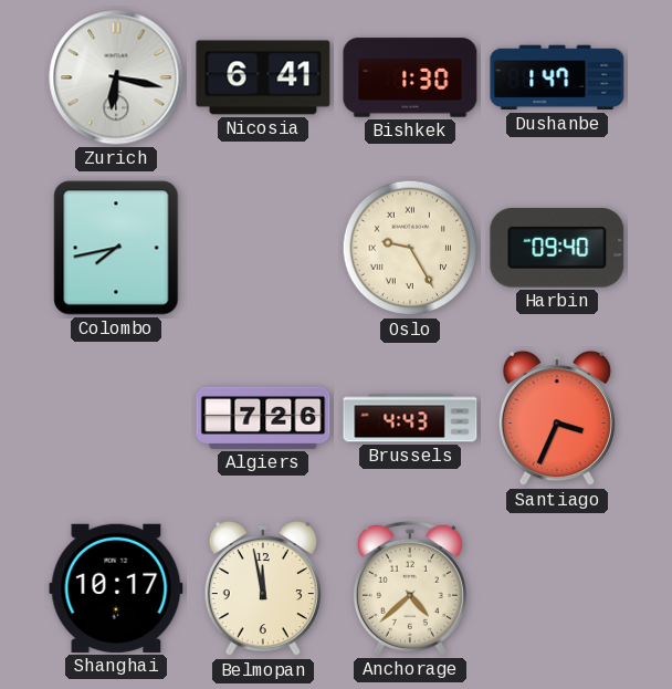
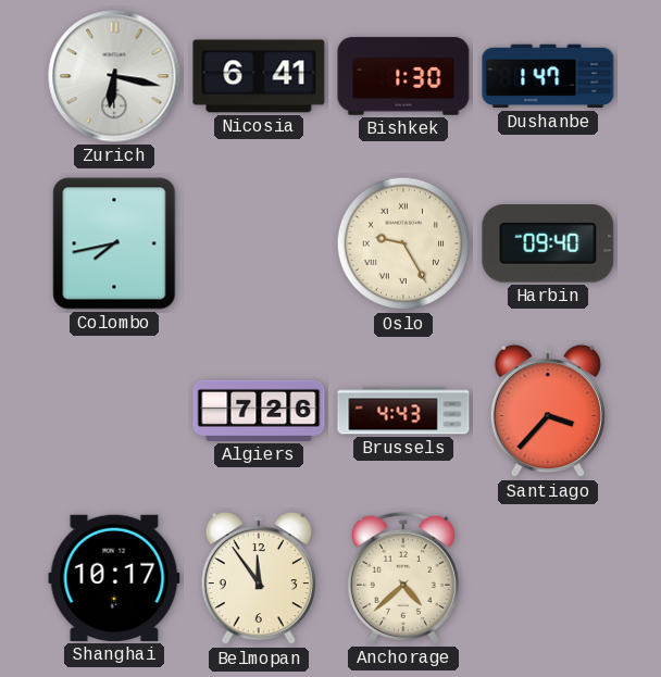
Santiago: 3:34 -> 3:37
Belmopan: 11:58 -> 11:54
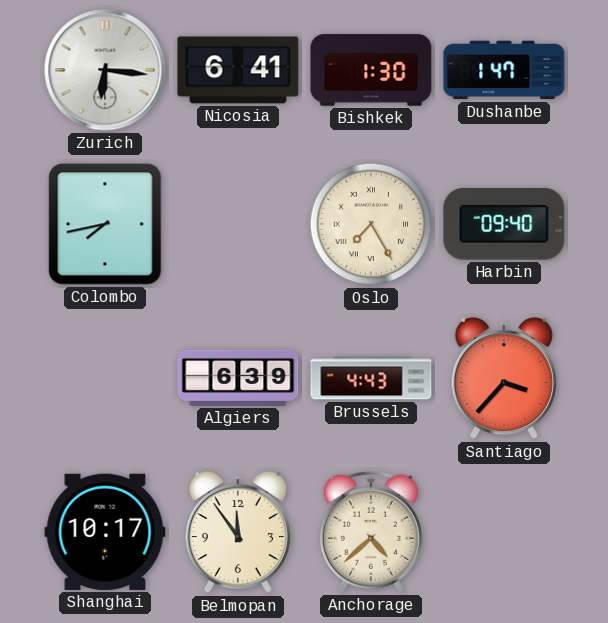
Zurich: 6:17 -> 6:16
Oslo: 9:25 -> 7:25
Algiers: 7:26 -> 6:39
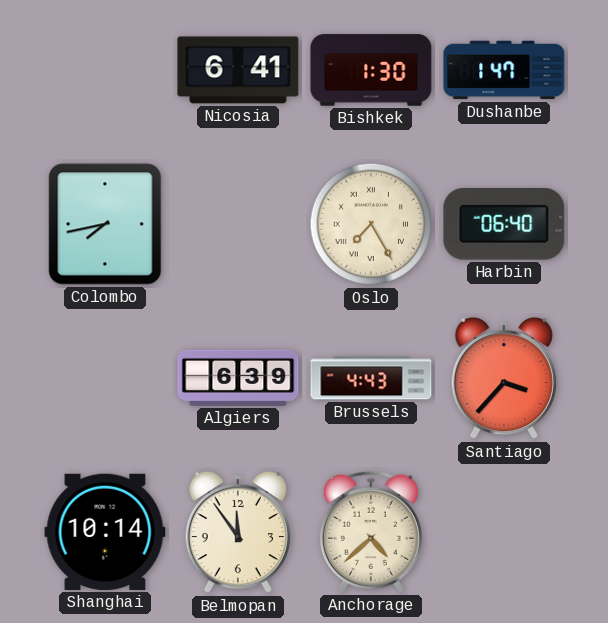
Zurich: 6:16 -> none
Harbin: 09:40 -> 06:40
Shanghai: 10:17 -> 10:14
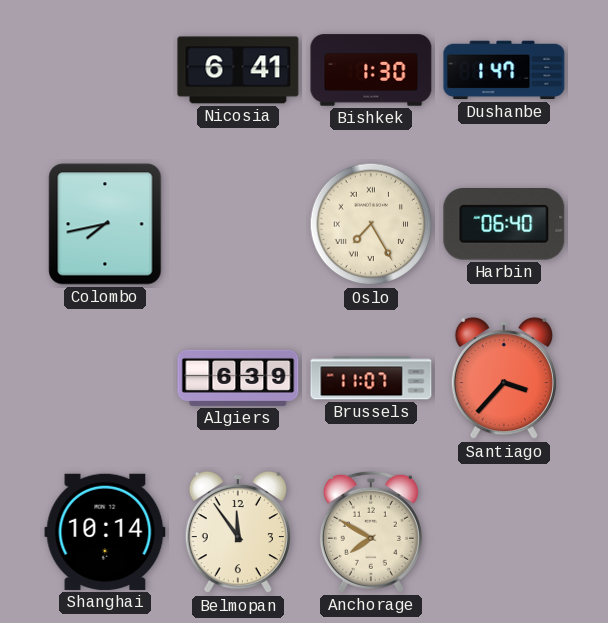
Brussels: 4:43 -> 11:07
Anchorage: 4:38 -> 7:50
